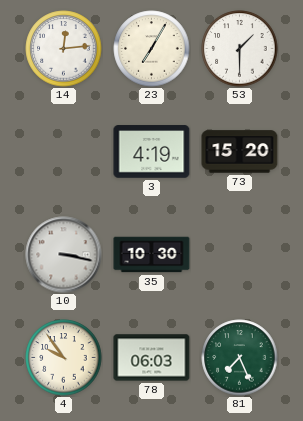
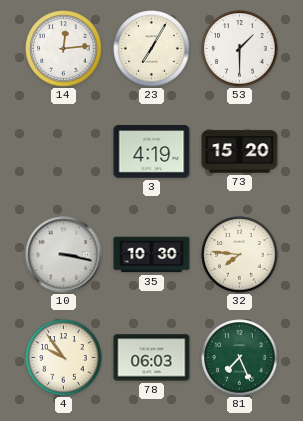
32: none -> 7:46
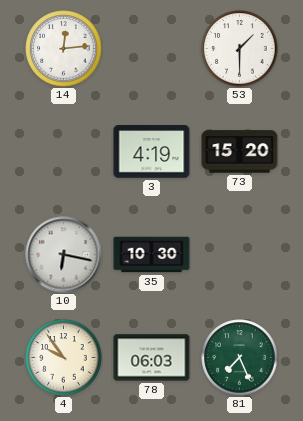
23: 7:05 -> none
10: 3:17 -> 6:17
32: 7:46 -> none
